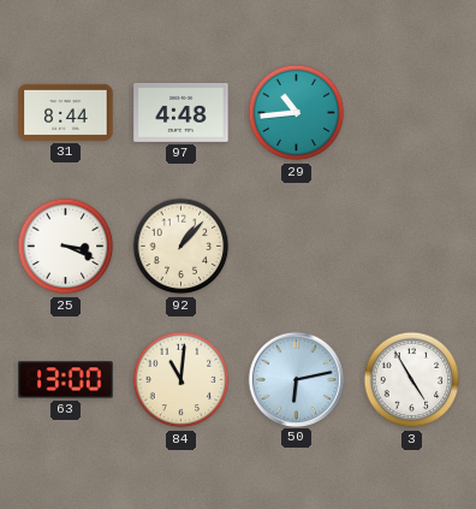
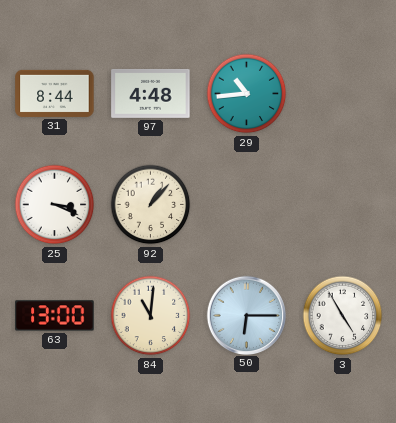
50: 6:13 -> 6:15
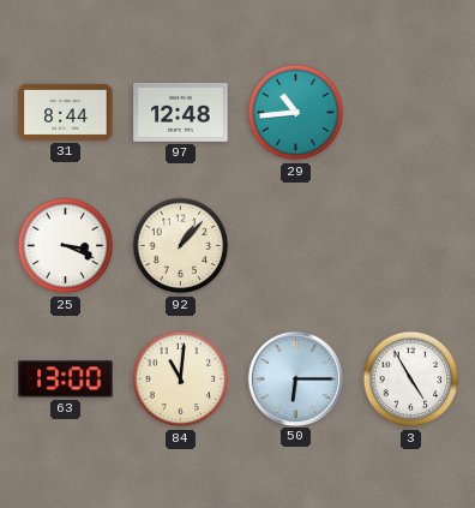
97: 4:48 -> 12:48
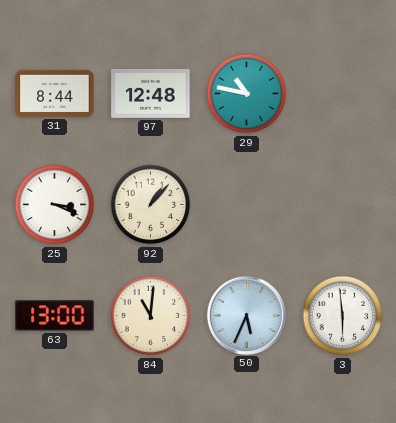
29: 10:44 -> 10:47
50: 6:15 -> 5:34
3: 4:55 -> 5:59
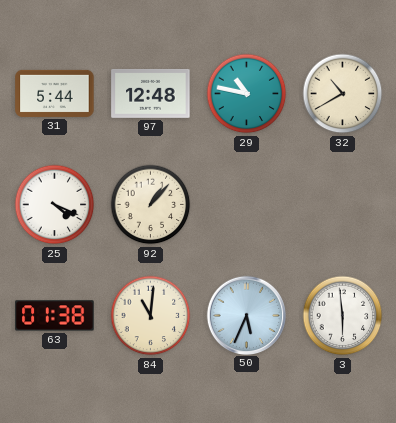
31: 8:44 -> 5:44
32: none -> 10:40
25: 3:19 -> 4:19
63: 13:00 -> 01:38
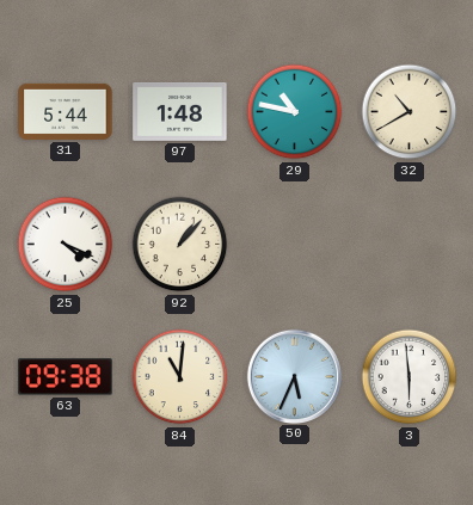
97: 12:48 -> 1:48
63: 01:38 -> 09:38
